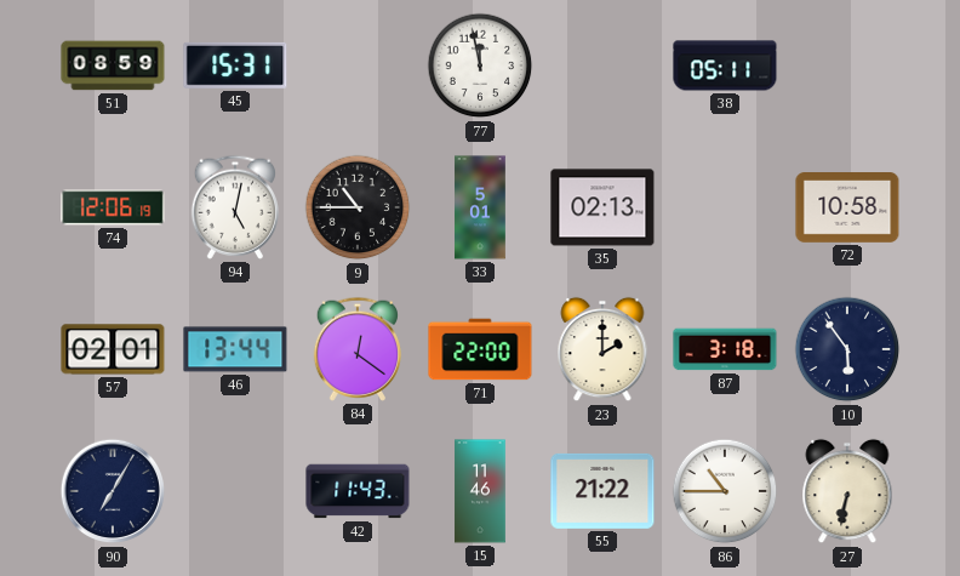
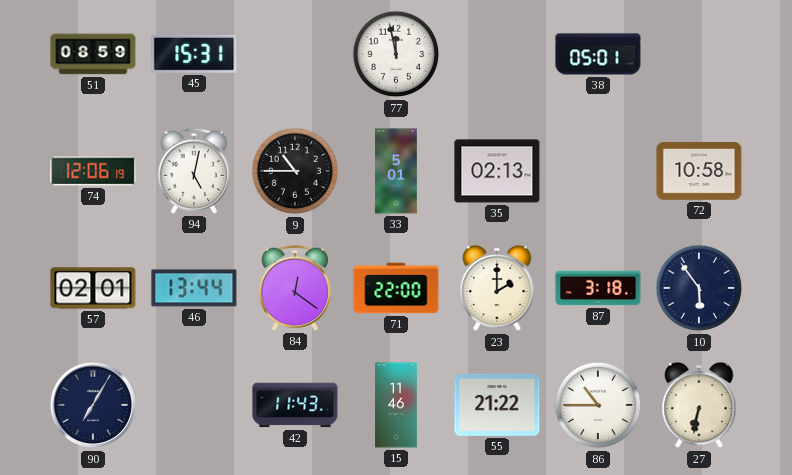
38: 05:11 -> 05:01
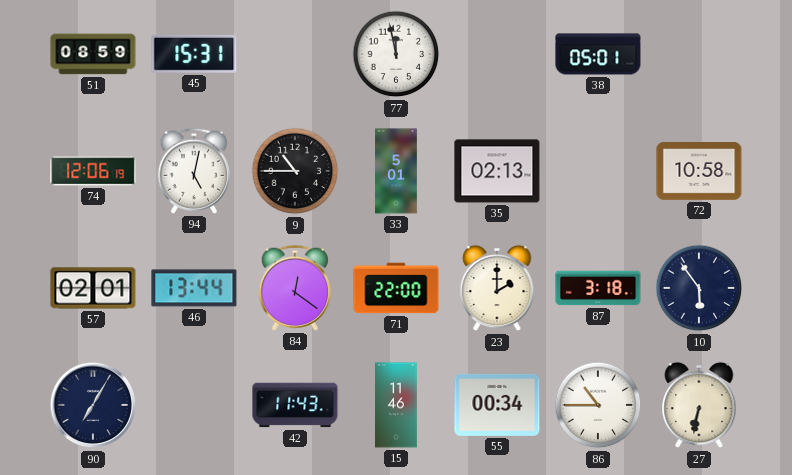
55: 21:22 -> 00:34
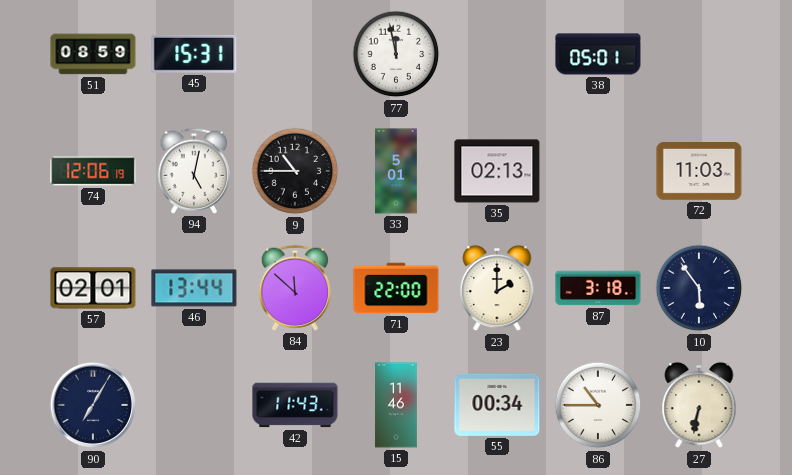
72: 10:58 -> 11:03
84: 12:21 -> 11:52
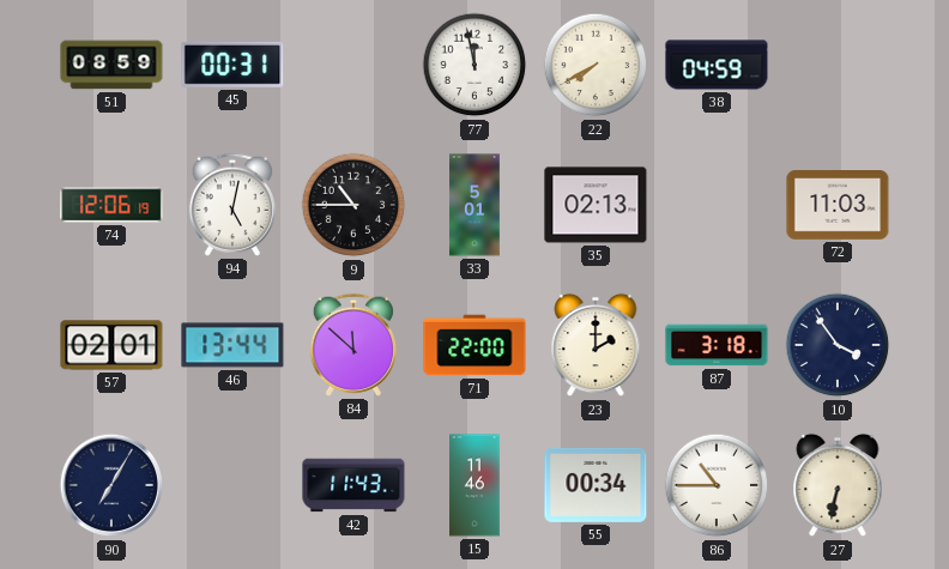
45: 15:31 -> 00:31
22: none -> 7:40
38: 05:01 -> 04:59
10: 5:54 -> 3:54
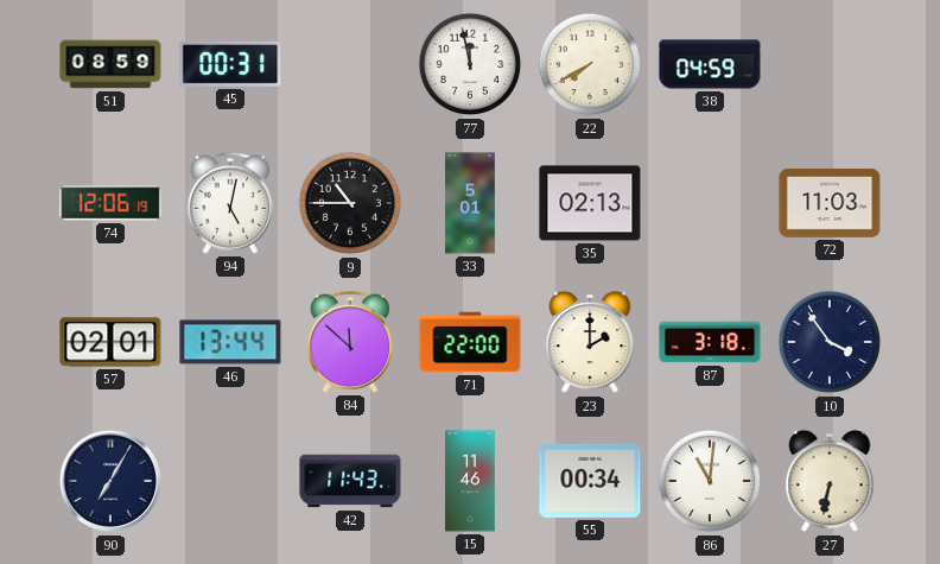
86: 10:45 -> 11:01
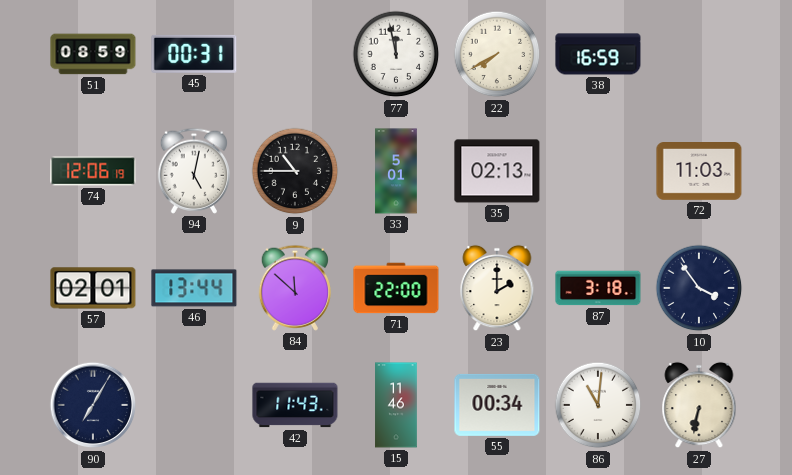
38: 04:59 -> 16:59
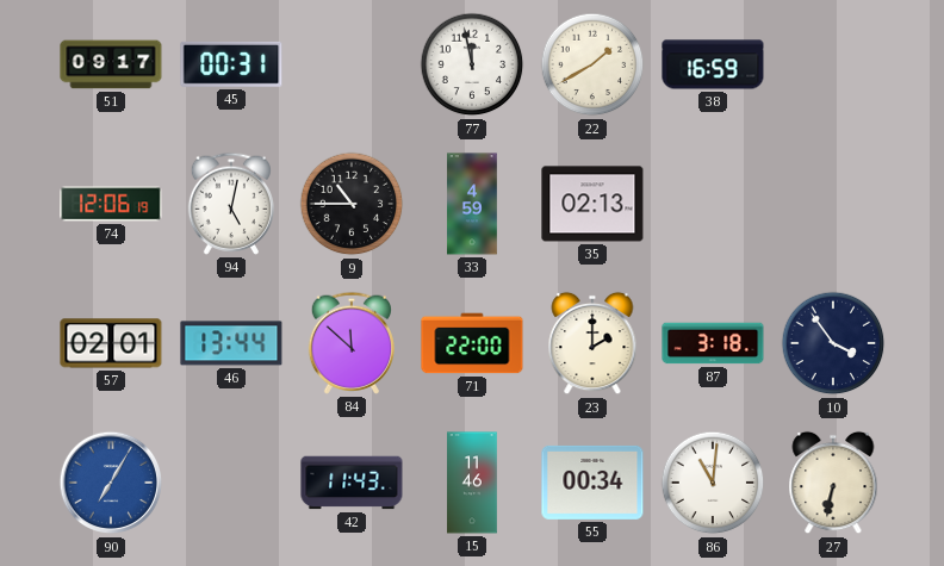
51: 08:59 -> 09:17
22: 7:40 -> 1:40
33: 5:01 -> 4:59
72: 11:03 -> none
90 dial: navy -> blue
